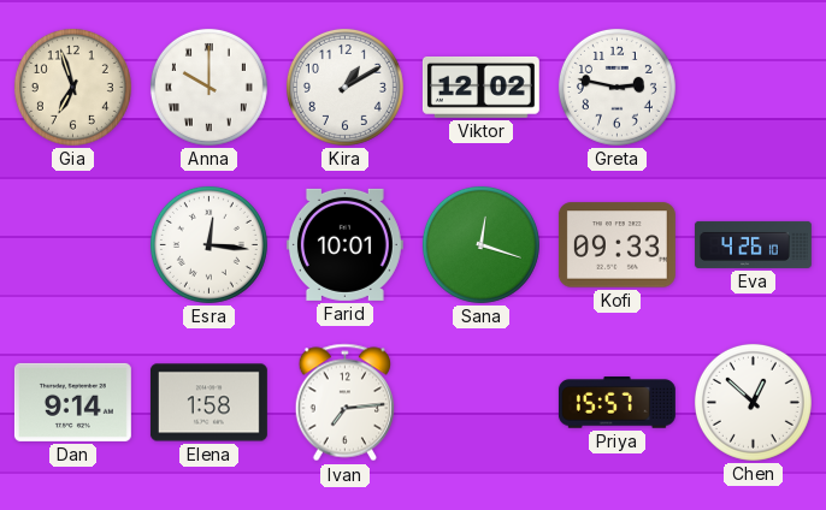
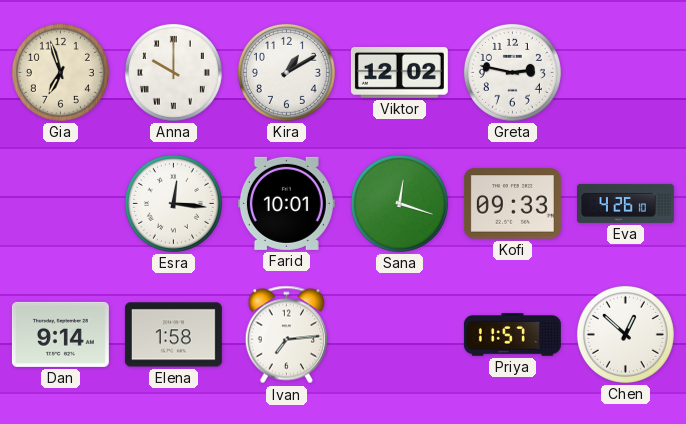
Priya: 15:57 -> 11:57
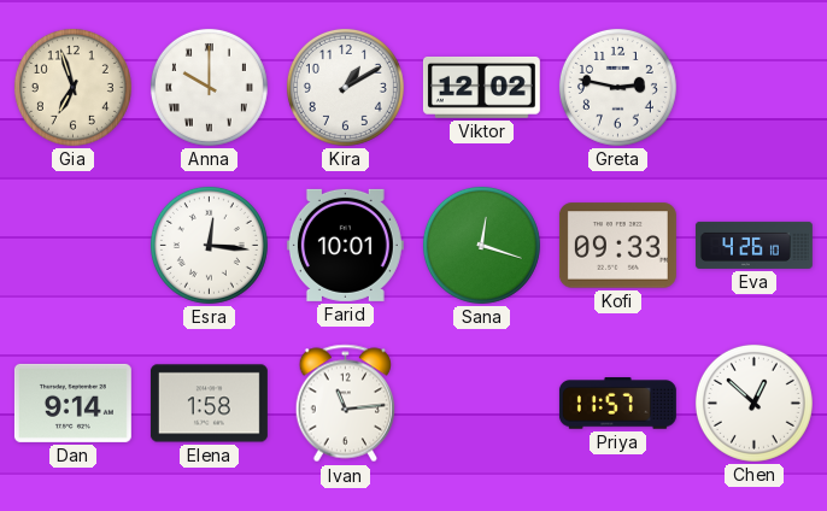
Ivan: 7:14 -> 11:14
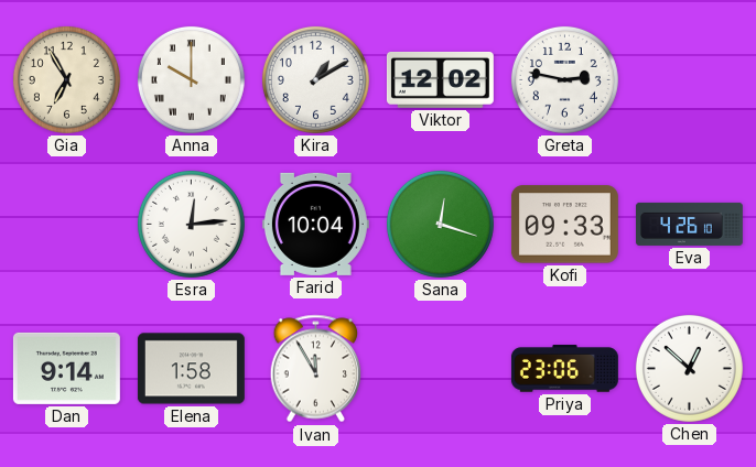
Gia: 6:57 -> 6:55
Esra: 12:16 -> 12:14
Farid: 10:01 -> 10:04
Ivan: 11:14 -> 11:55
Priya: 11:57 -> 23:06
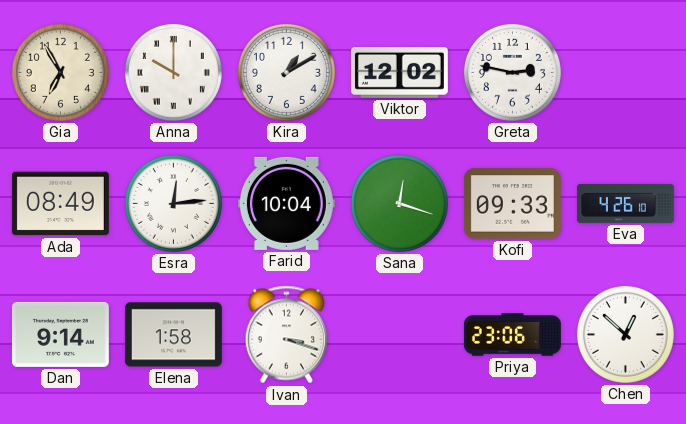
Ada: none -> 08:49
Ivan: 11:55 -> 3:18
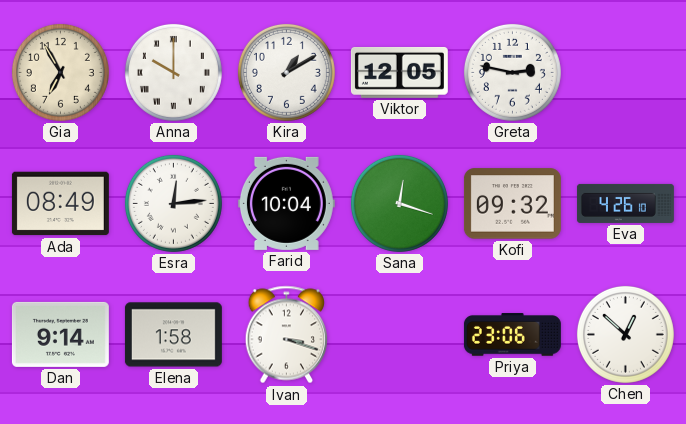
Viktor: 12:02 -> 12:05
Kofi: 09:33 -> 09:32
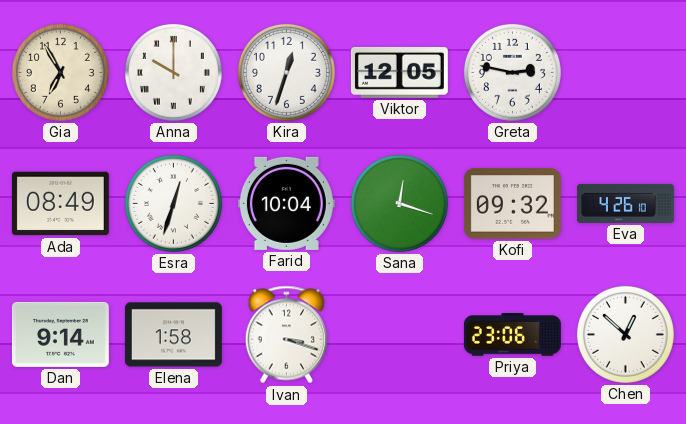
Kira: 1:10 -> 12:33
Esra: 12:14 -> 12:33
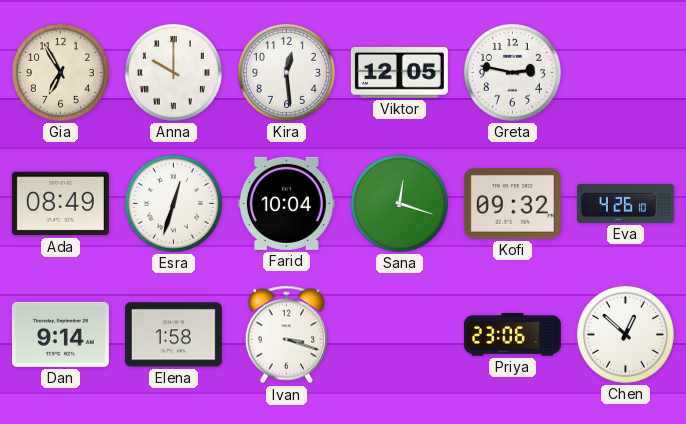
Kira: 12:33 -> 12:29
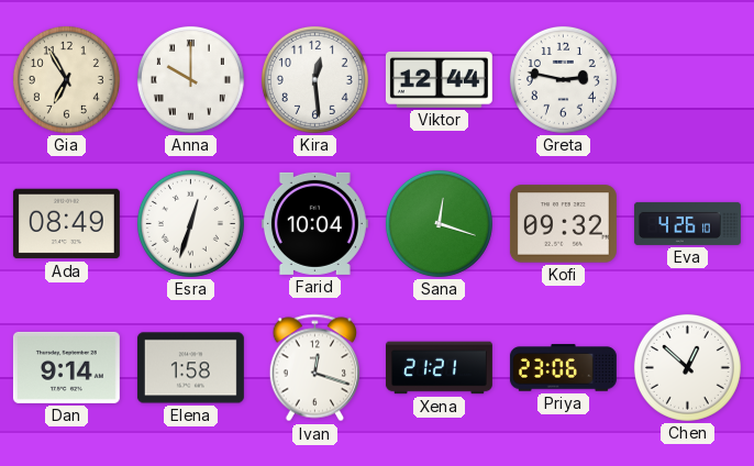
Viktor: 12:05 -> 12:44
Ivan: 3:18 -> 12:18
Xena: none -> 21:21
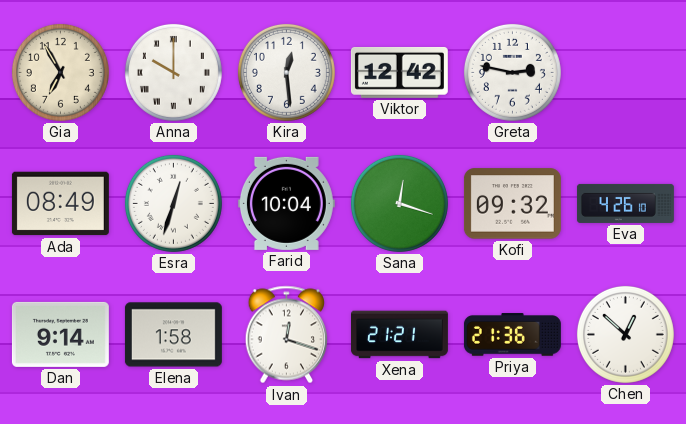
Viktor: 12:44 -> 12:42
Priya: 23:06 -> 21:36
